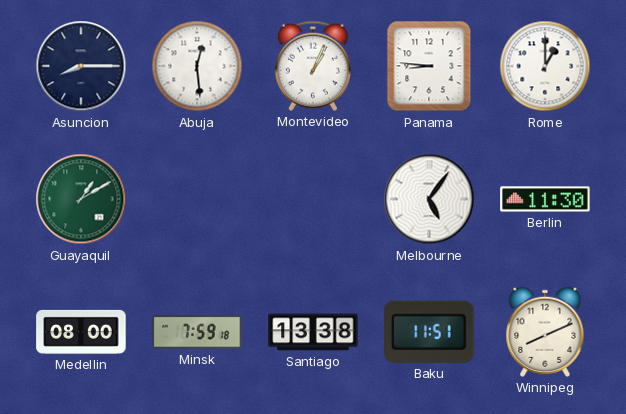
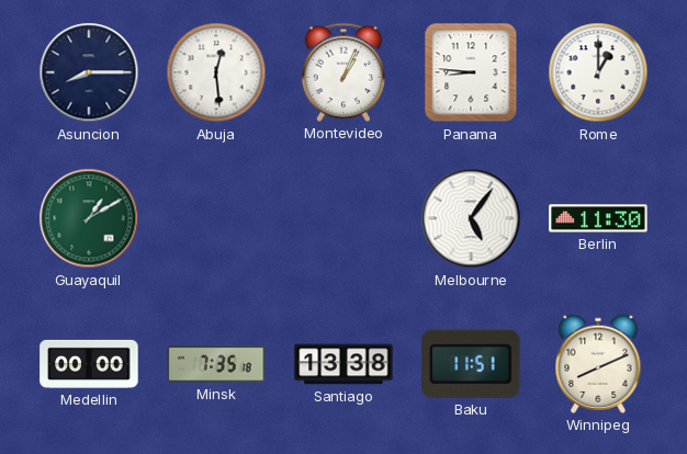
Medellin: 08:00 -> 00:00
Minsk: 7:59 -> 7:35
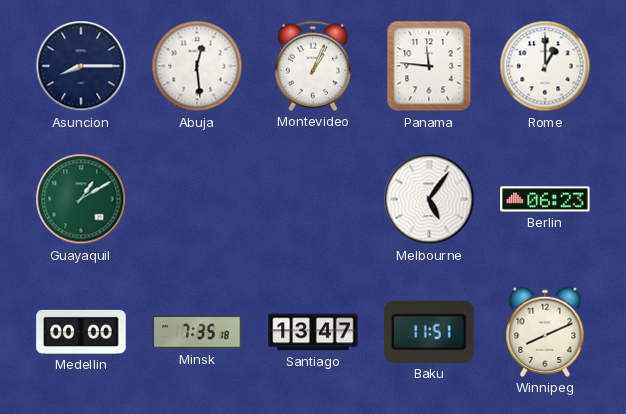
Panama: 8:46 -> 11:46
Berlin: 11:30 -> 06:23
Santiago: 13:38 -> 13:47
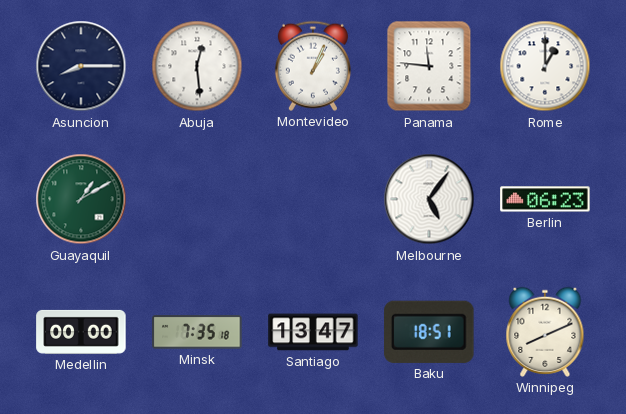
Baku: 11:51 -> 18:51
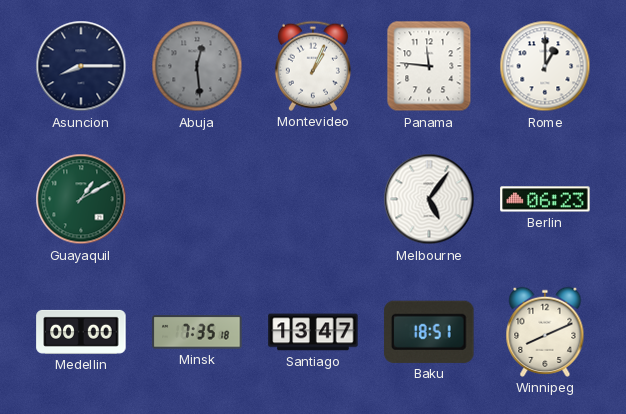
Abuja dial: white -> grey
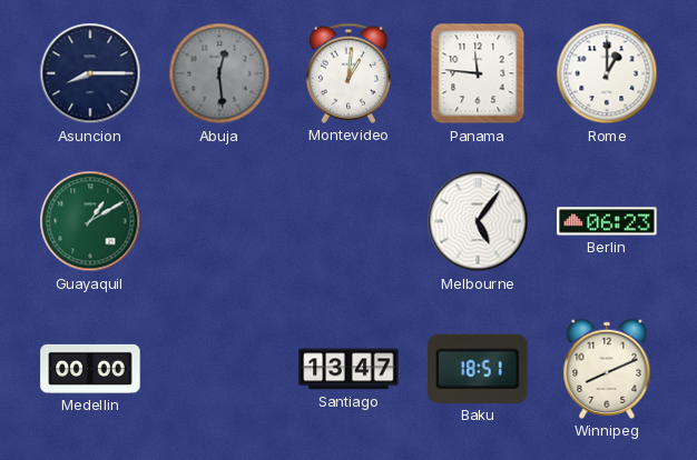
Montevideo: 1:04 -> 1:01
Minsk: 7:35 -> none
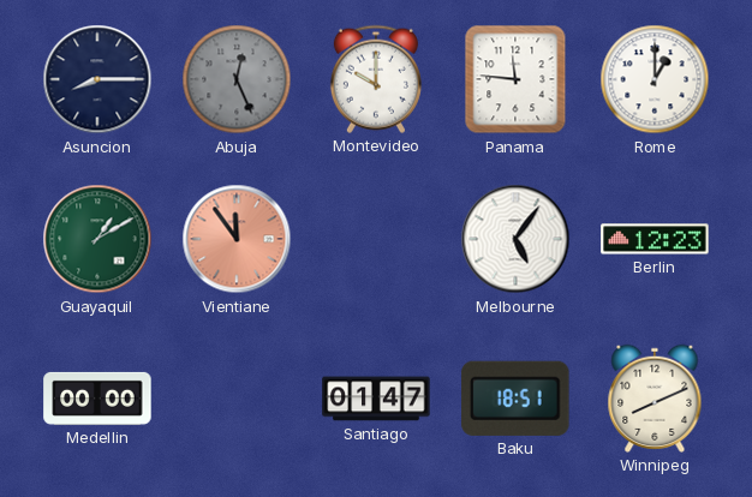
Abuja: 12:29 -> 12:26
Montevideo: 1:01 -> 10:00
Vientiane: none -> 11:54
Berlin: 06:23 -> 12:23
Santiago: 13:47 -> 01:47
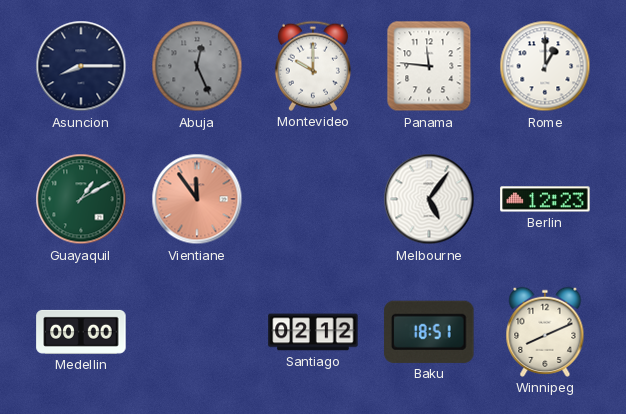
Santiago: 01:47 -> 02:12
